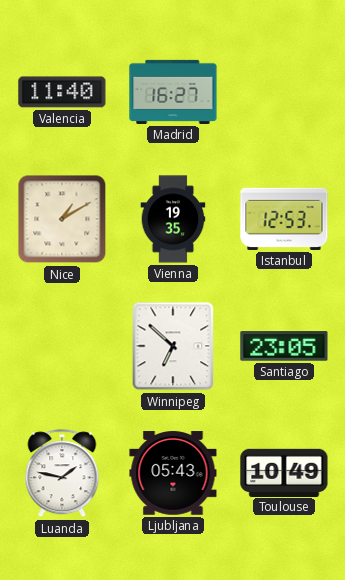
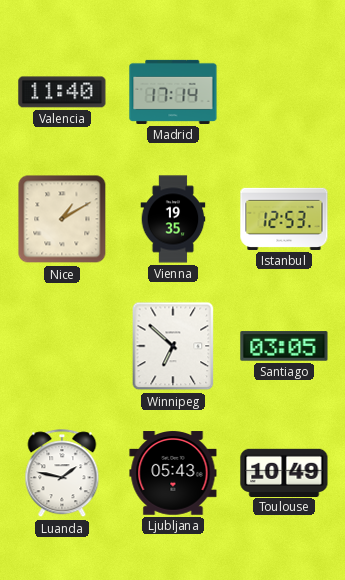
Madrid: 16:27 -> 17:14
Santiago: 23:05 -> 03:05
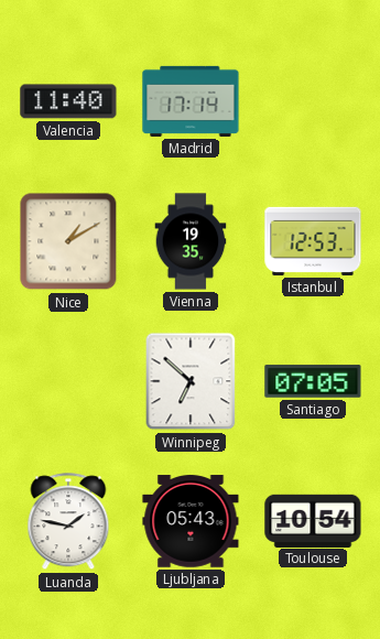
Santiago: 03:05 -> 07:05
Toulouse: 10:49 -> 10:54
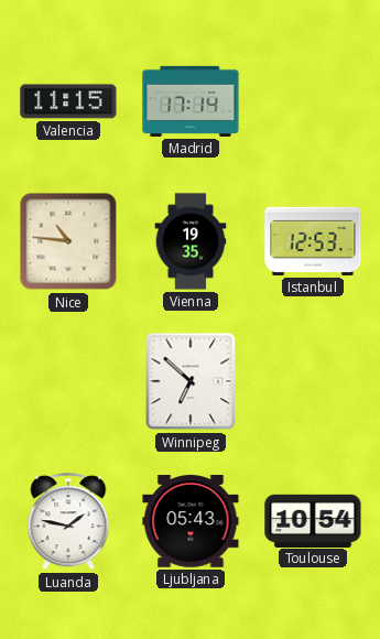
Valencia: 11:40 -> 11:15
Nice: 1:10 -> 10:46
Santiago: 07:05 -> none
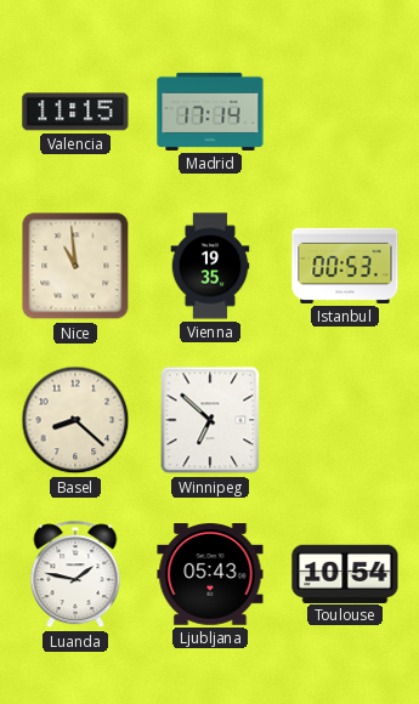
Nice: 10:46 -> 10:59
Istanbul: 12:53 -> 00:53
Basel: none -> 8:22
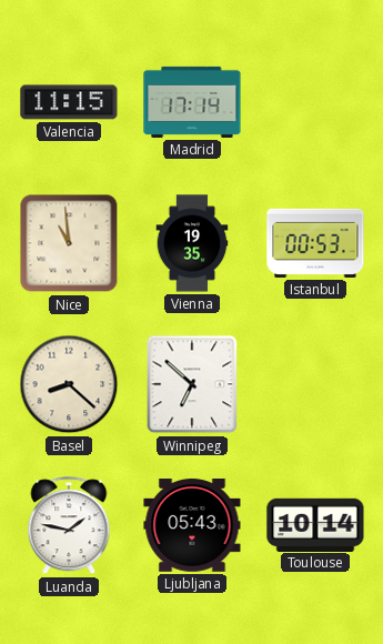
Toulouse: 10:54 -> 10:14
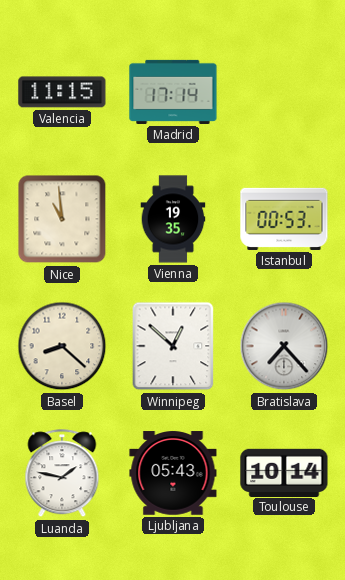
Winnipeg: 6:52 -> 12:52
Bratislava: none -> 7:23
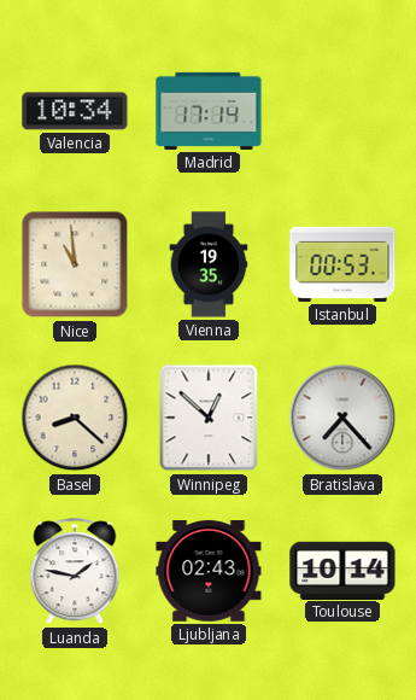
Valencia: 11:15 -> 10:34
Ljubljana: 05:43 -> 02:43
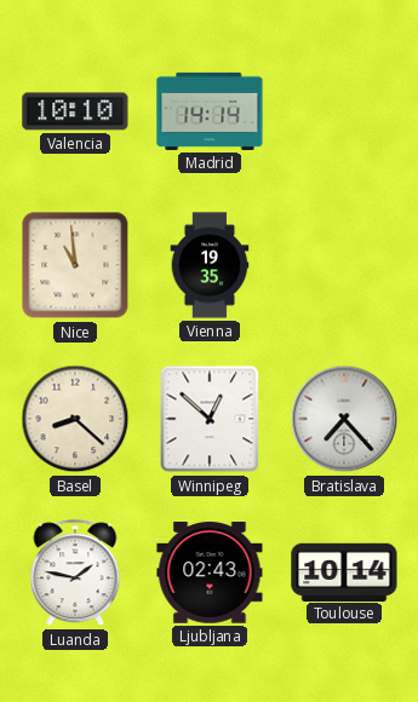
Valencia: 10:34 -> 10:10
Madrid: 17:14 -> 14:14
Istanbul: 00:53 -> none
